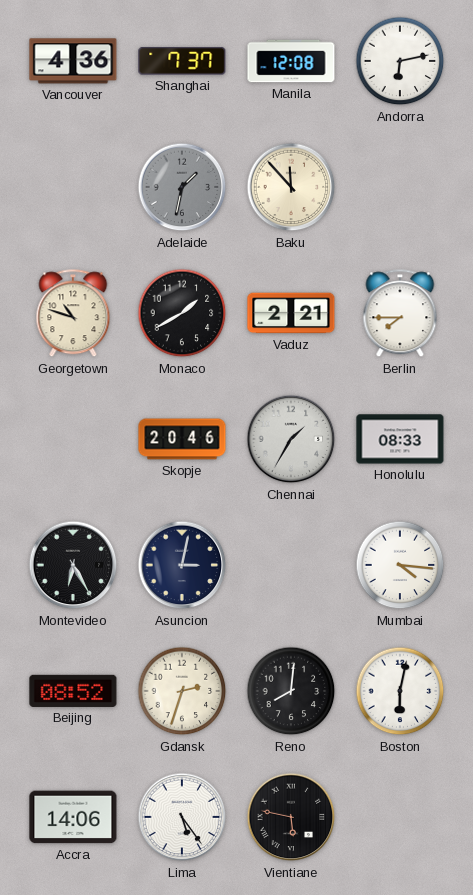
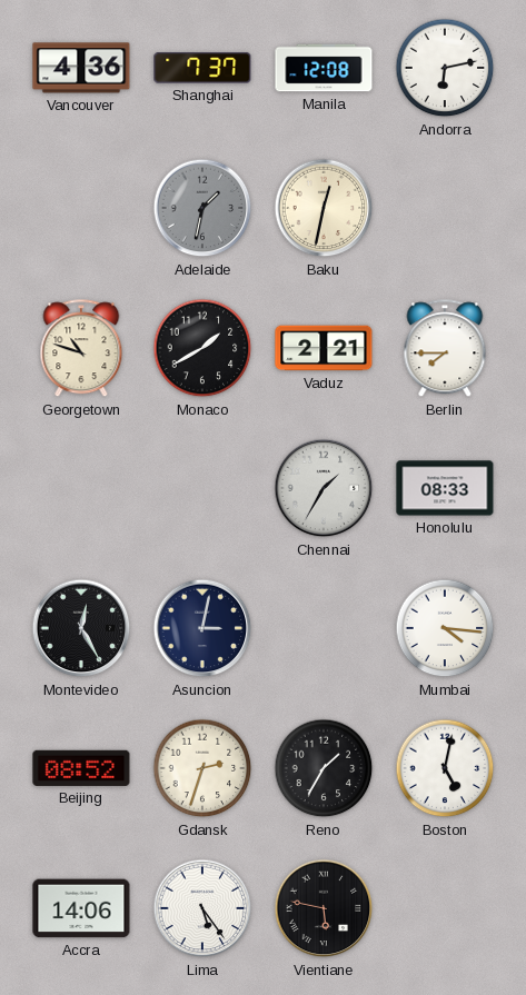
Baku: 11:53 -> 12:32
Skopje: 20:46 -> none
Montevideo: 6:25 -> 12:25
Reno: 8:01 -> 1:35
Boston: 6:02 -> 5:02
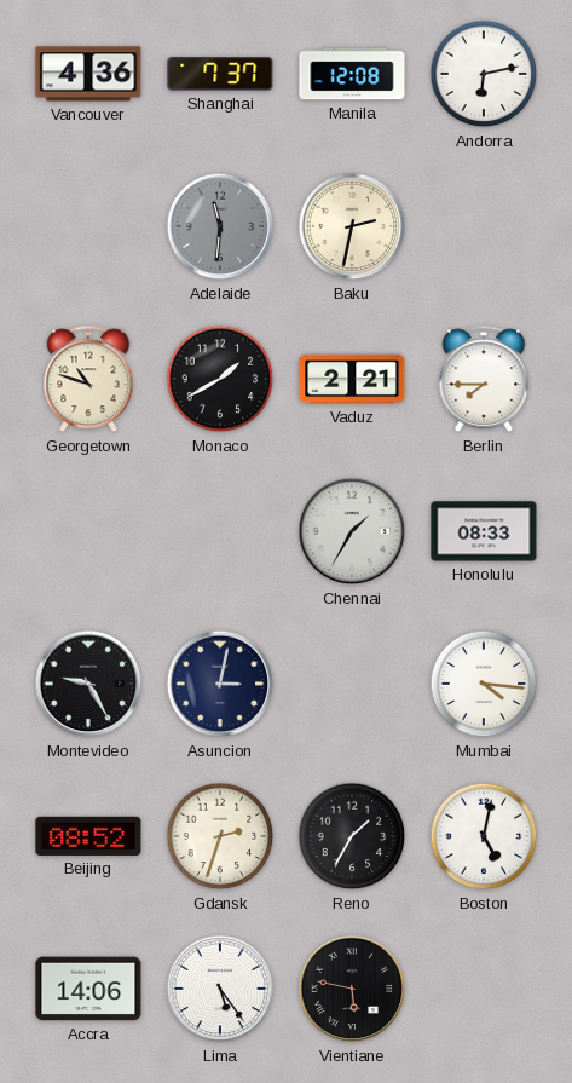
Adelaide: 1:32 -> 11:31
Baku: 12:32 -> 2:32
Montevideo: 12:25 -> 9:25
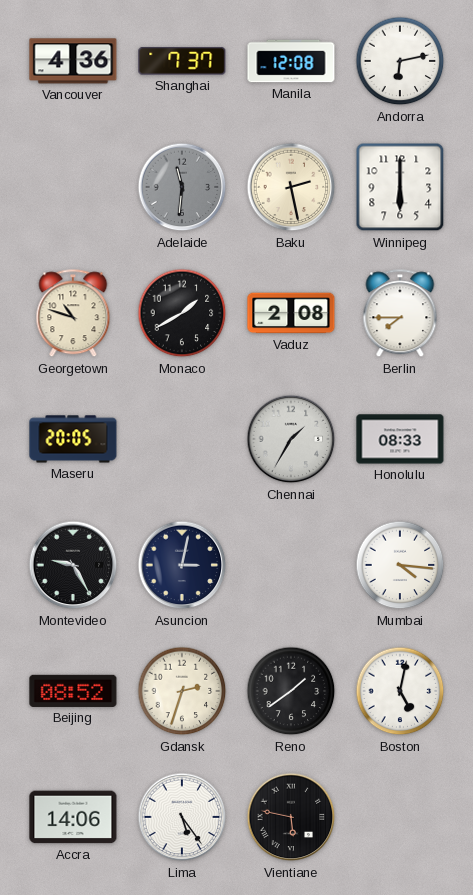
Baku: 2:32 -> 2:28
Winnipeg: none -> 6:00
Vaduz: 2:21 -> 2:08
Maseru: none -> 20:05
Reno: 1:35 -> 1:39
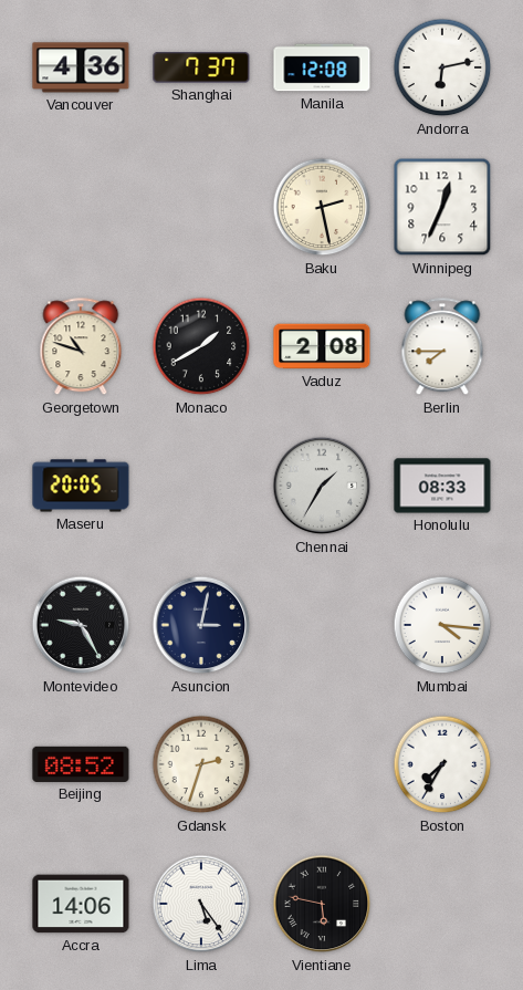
Adelaide: 11:31 -> none
Winnipeg: 6:00 -> 12:34
Reno: 1:39 -> none
Boston: 5:02 -> 7:35
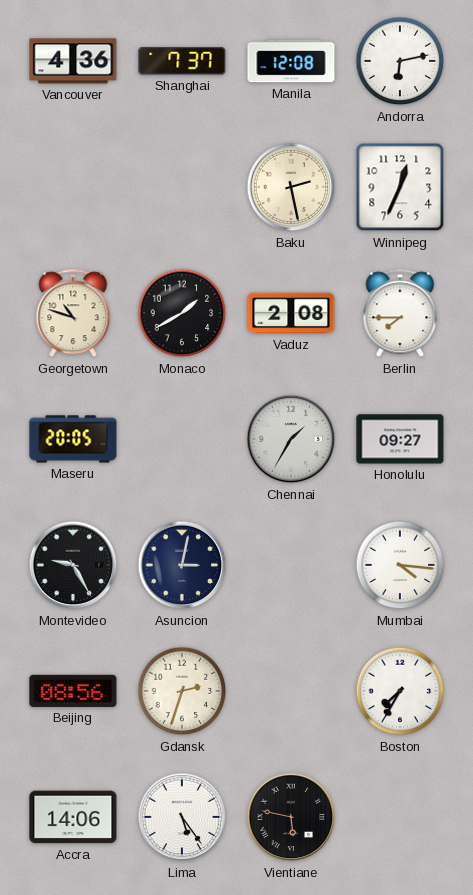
Honolulu: 08:33 -> 09:27
Beijing: 08:52 -> 08:56
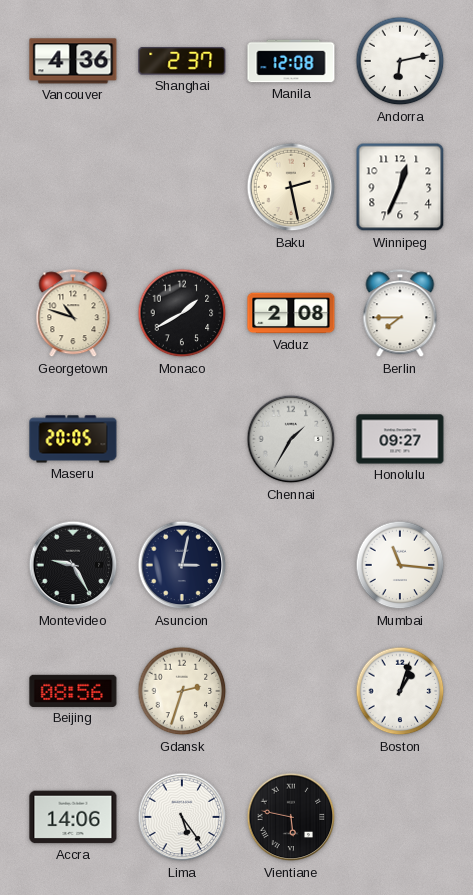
Shanghai: 7:37 -> 2:37
Mumbai: 4:16 -> 11:16
Boston: 7:35 -> 1:03
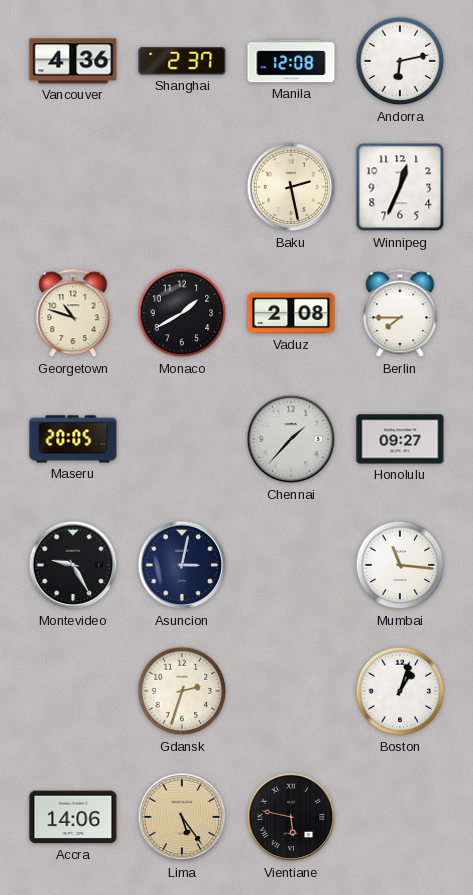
Chennai: 1:35 -> 1:37
Beijing: 08:56 -> none
Lima dial: white -> champagne
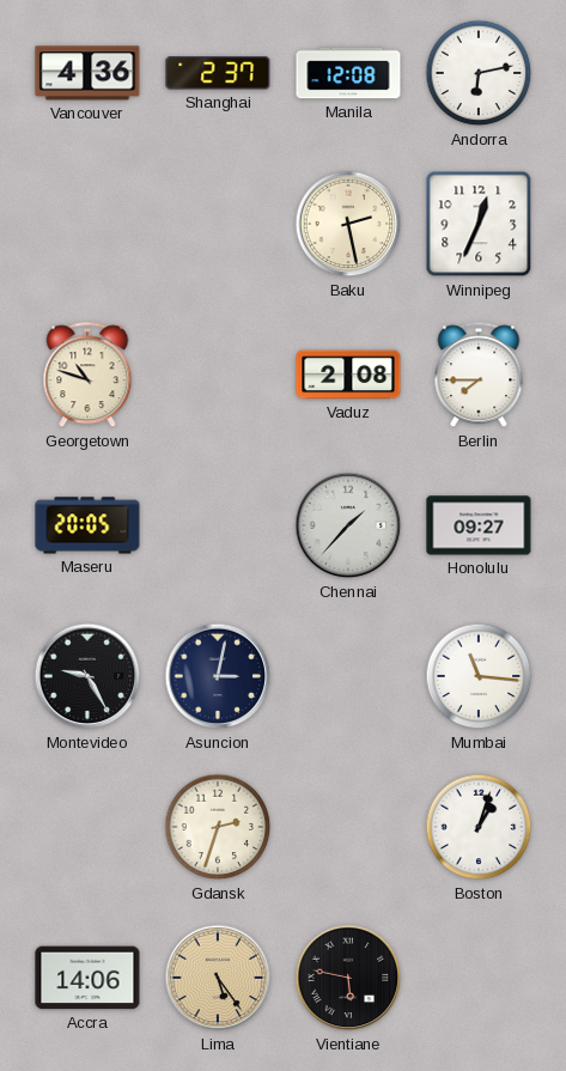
Monaco: 1:40 -> none
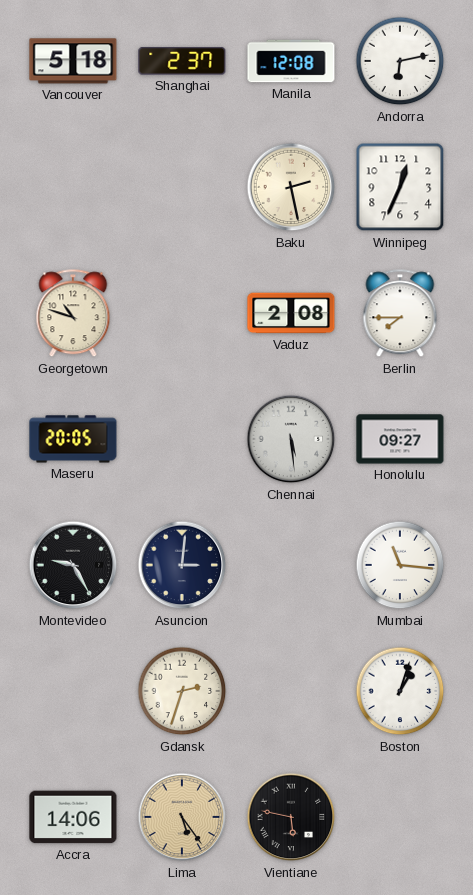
Vancouver: 4:36 -> 5:18
Chennai: 1:37 -> 5:29
Asuncion: 3:02 -> 3:01
